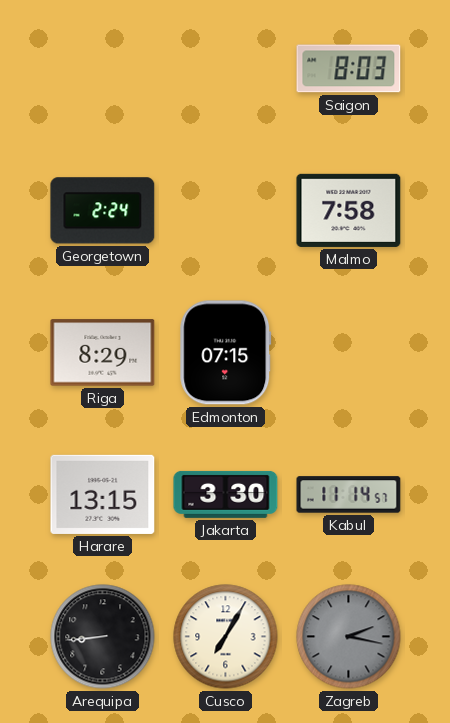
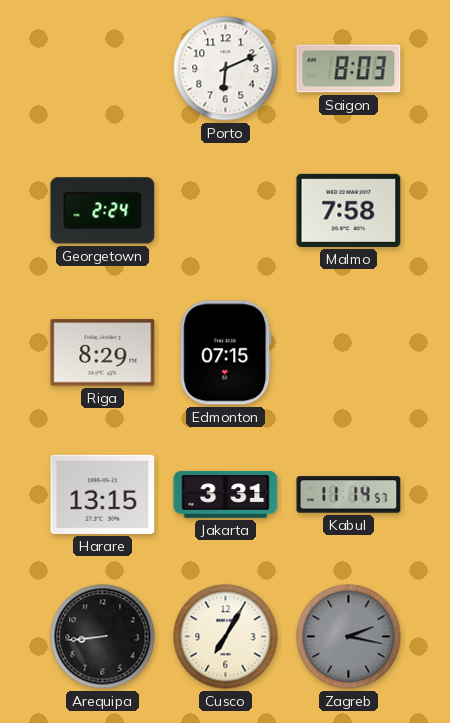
Porto: none -> 6:11
Jakarta: 3:30 -> 3:31
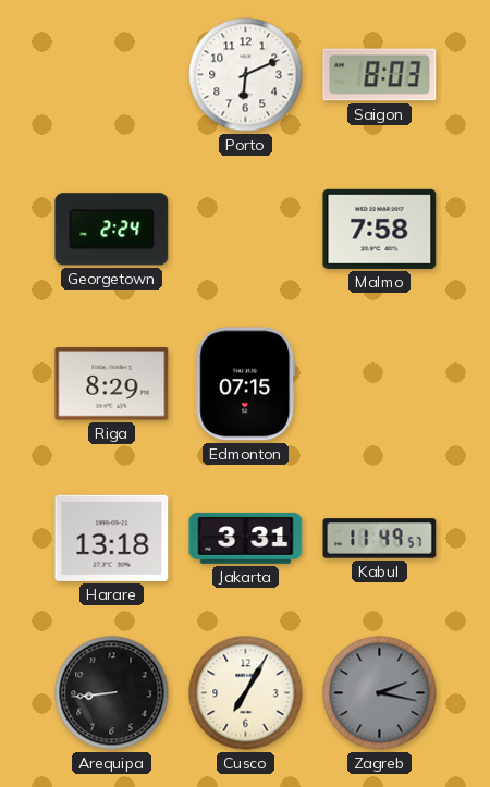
Harare: 13:15 -> 13:18
Kabul: 11:14 -> 11:49
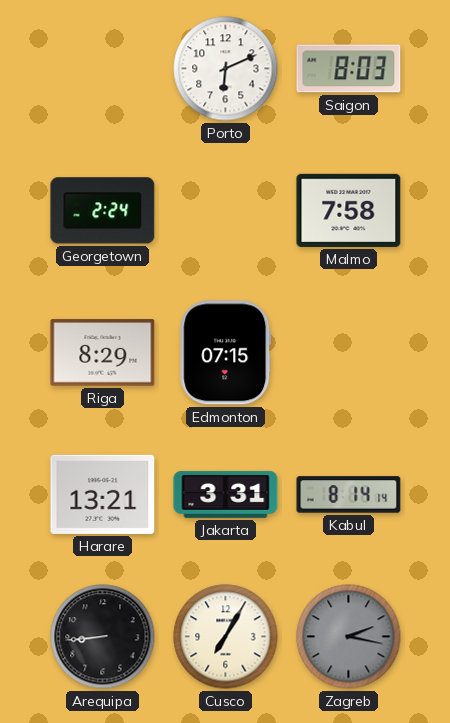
Harare: 13:18 -> 13:21
Kabul: 11:49 -> 8:14
